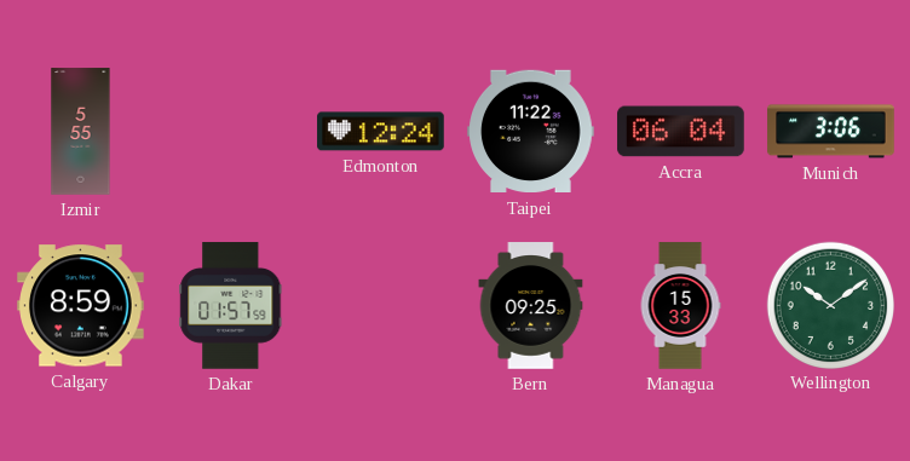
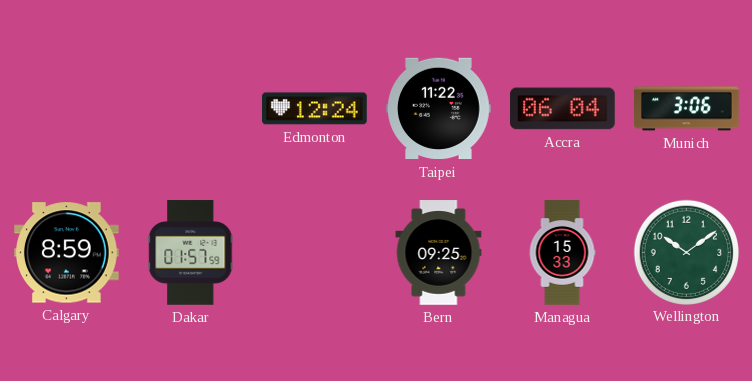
Izmir: 5:55 -> none
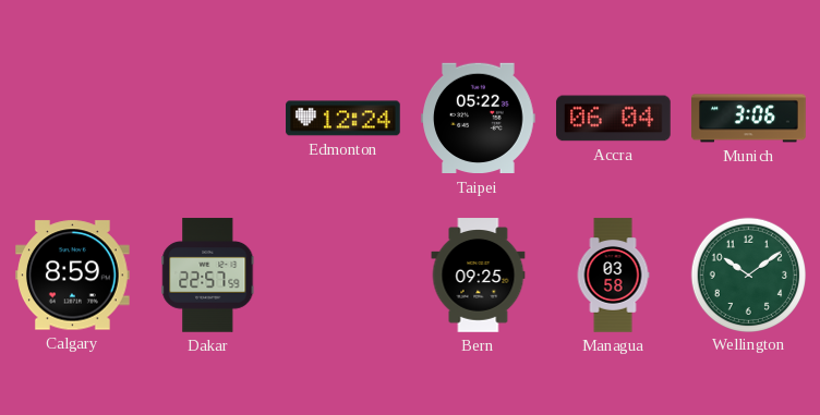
Taipei: 11:22 -> 05:22
Dakar: 01:57 -> 22:57
Managua: 15:33 -> 03:58
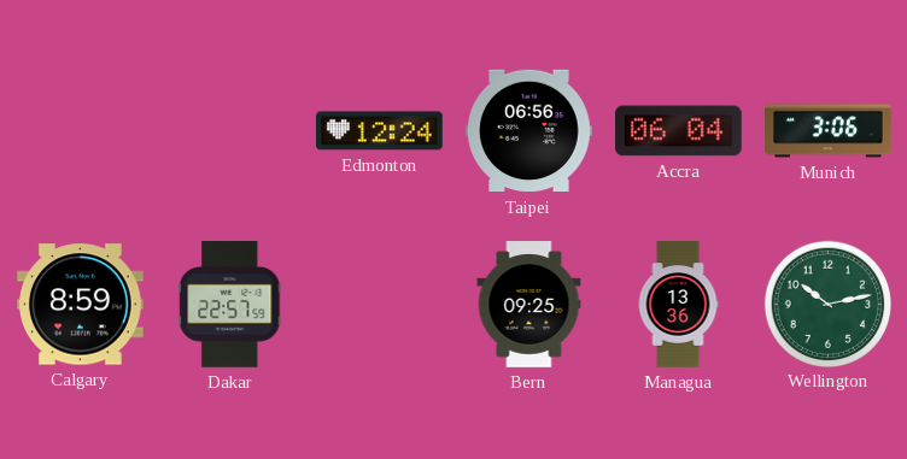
Taipei: 05:22 -> 06:56
Managua: 03:58 -> 13:36
Wellington: 10:09 -> 10:13
